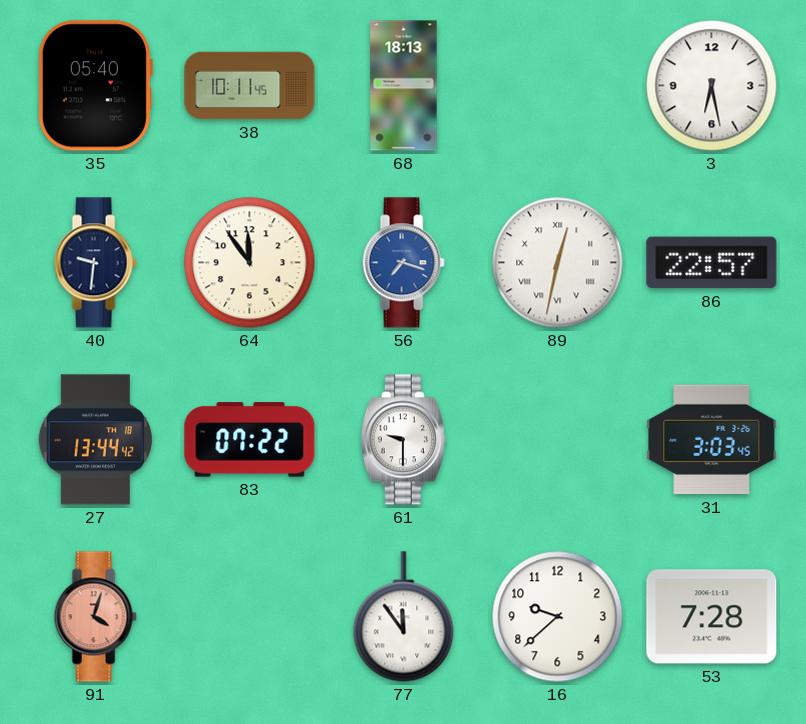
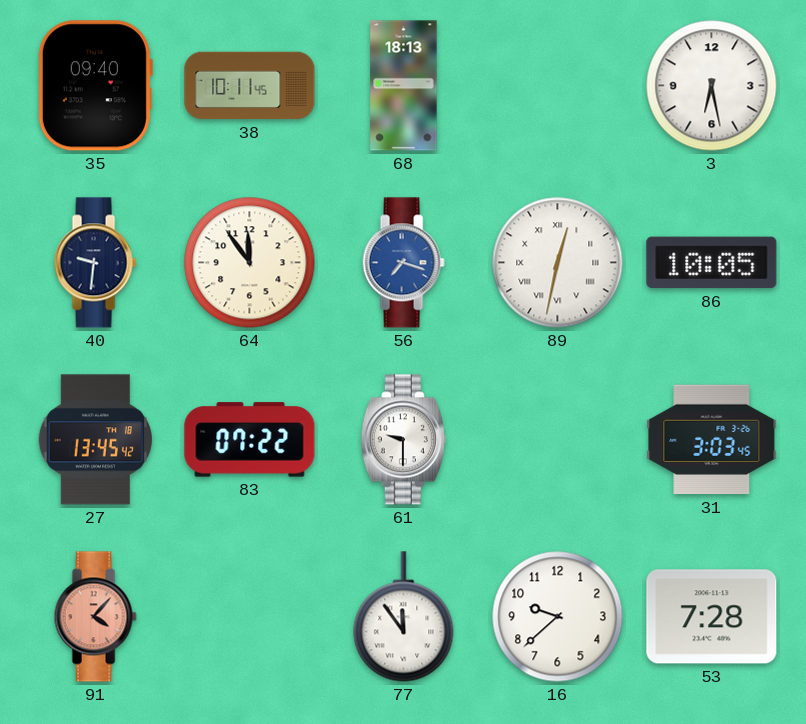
35: 05:40 -> 09:40
86: 22:57 -> 10:05
27: 13:44 -> 13:45
91: 4:03 -> 4:07
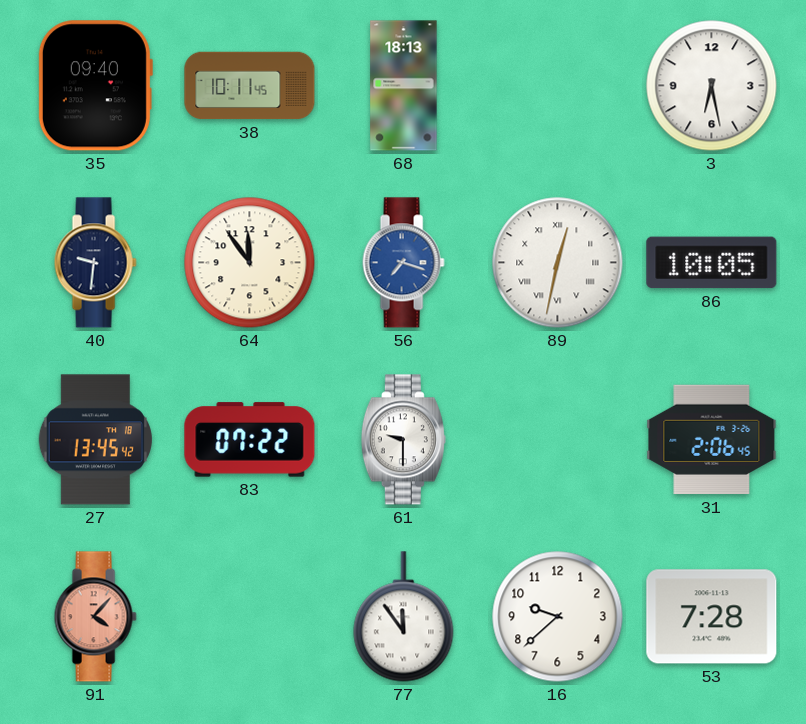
31: 3:03 -> 2:06
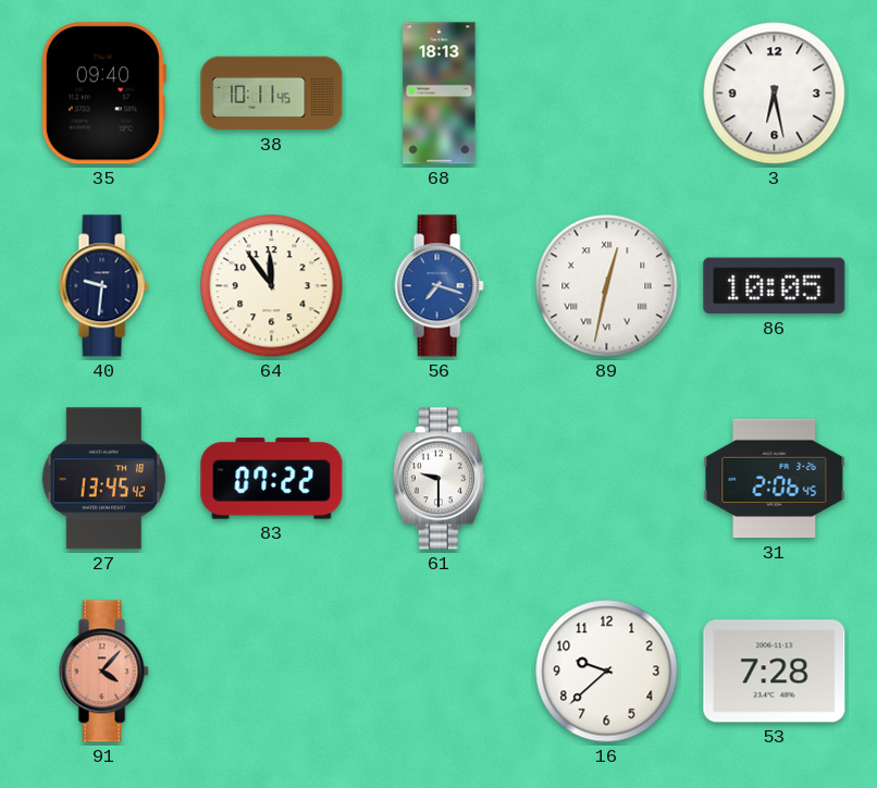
77: 11:54 -> none
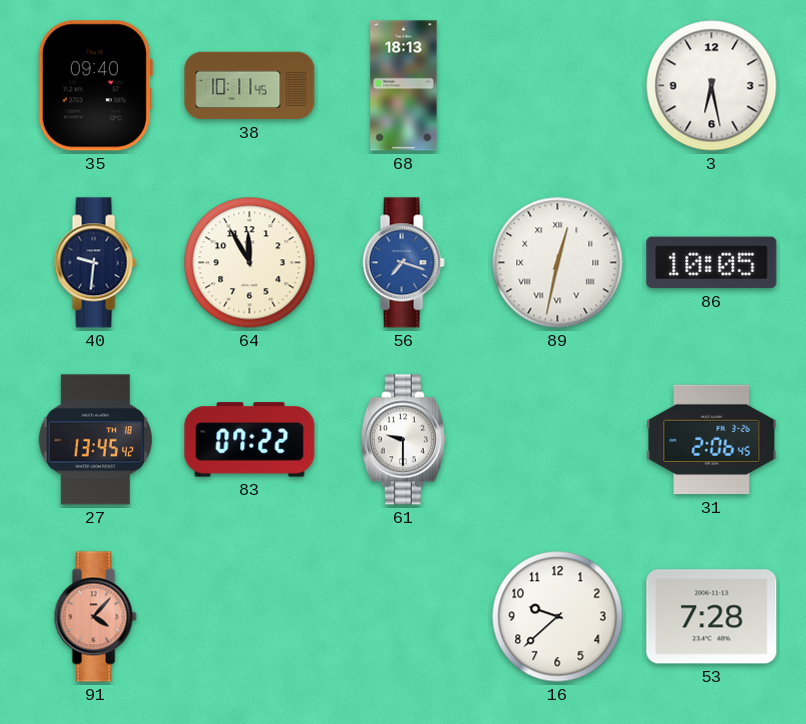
64: 11:54 -> 11:55
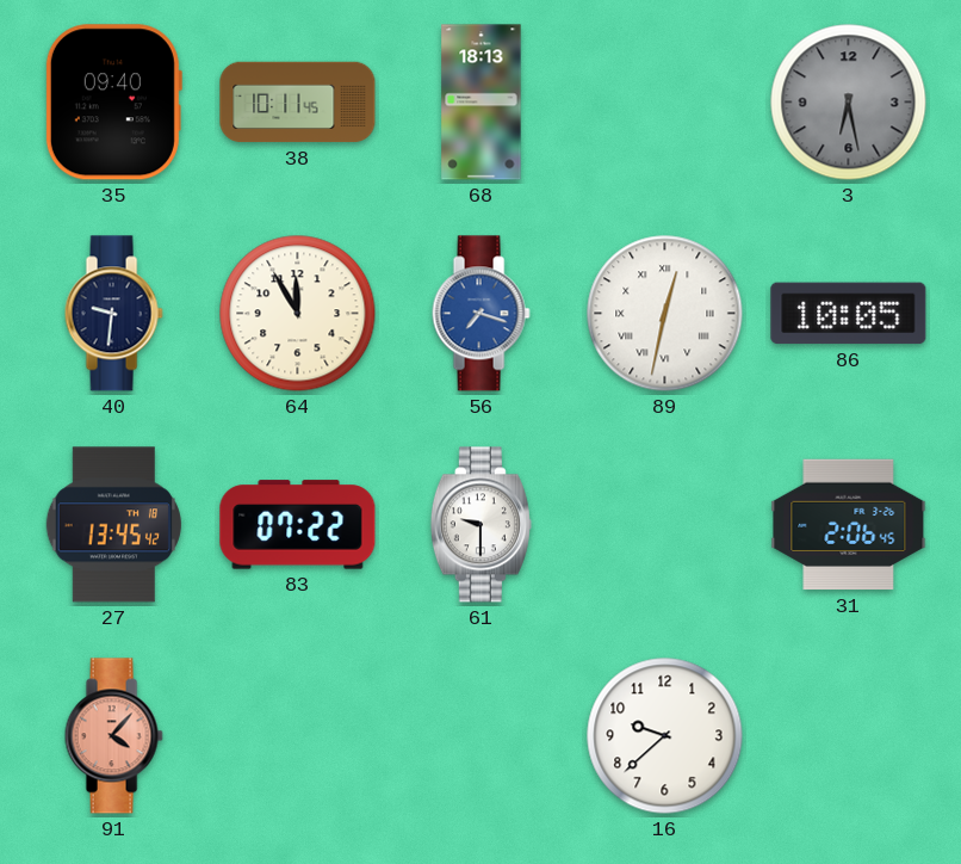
3 dial: white -> grey
53: 7:28 -> none
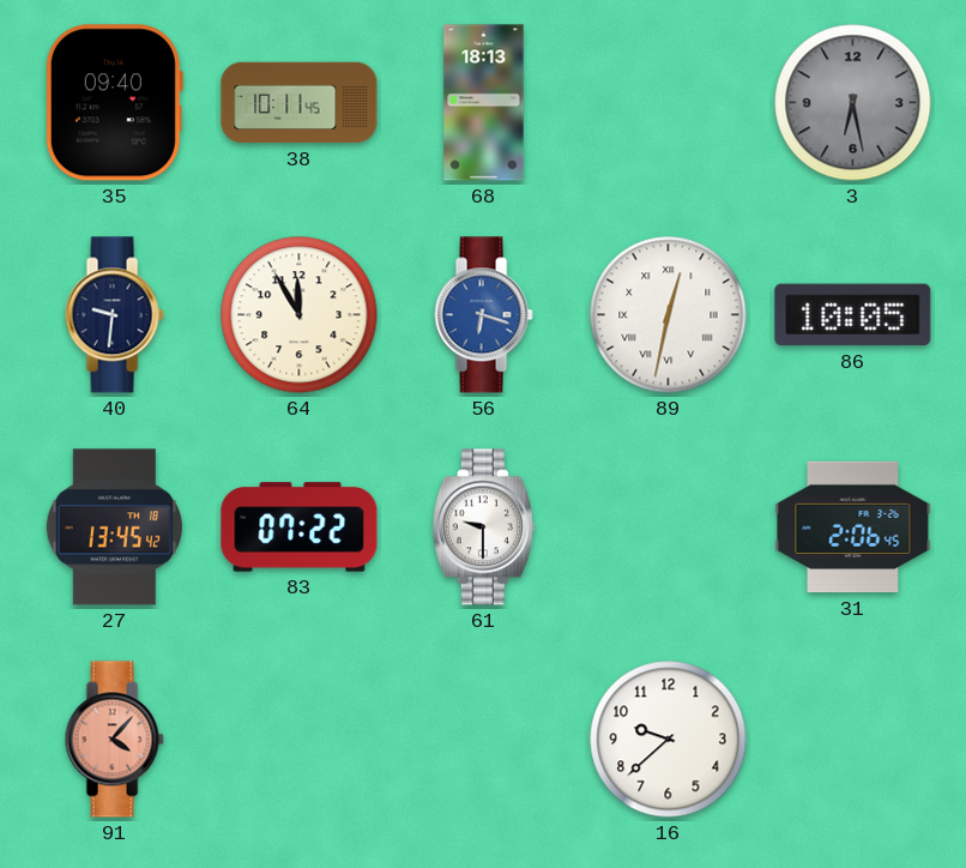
56: 7:18 -> 6:18
